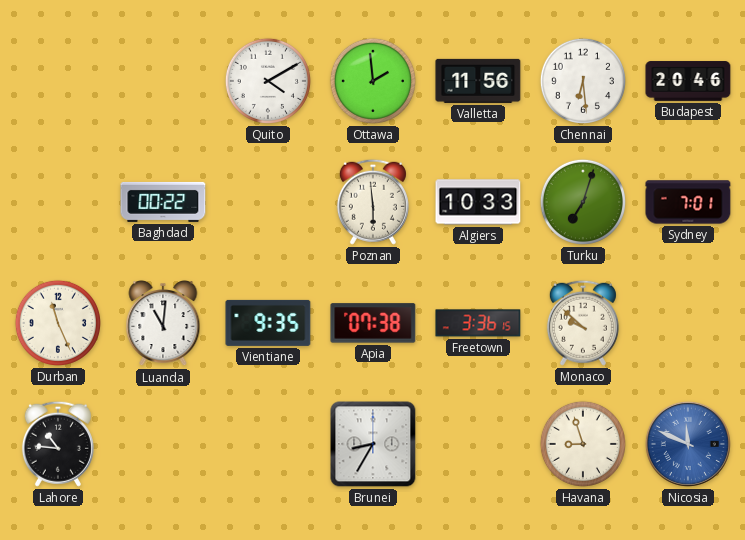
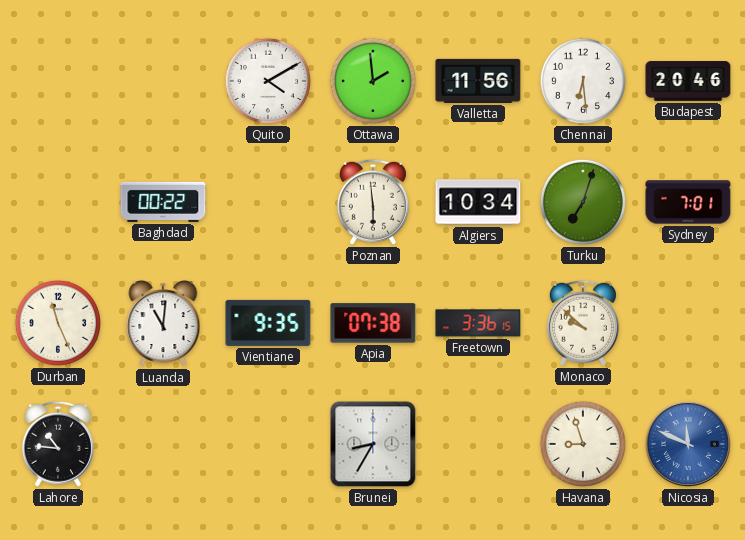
Algiers: 10:33 -> 10:34
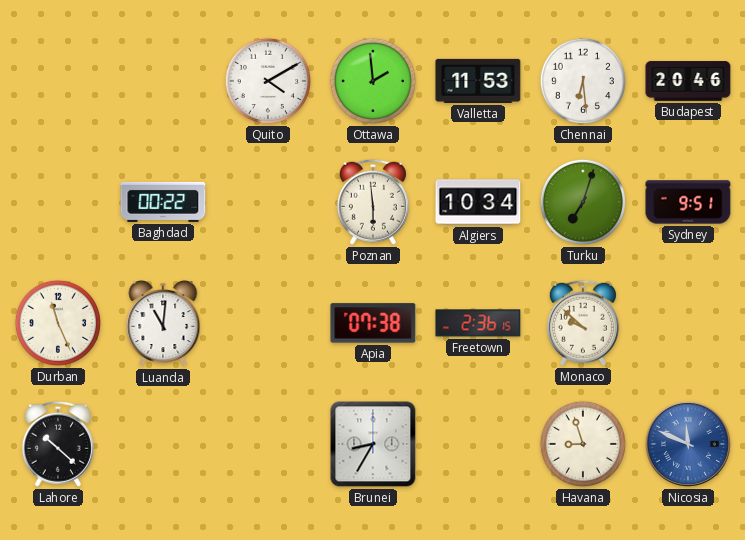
Valletta: 11:56 -> 11:53
Sydney: 7:01 -> 9:51
Vientiane: 9:35 -> none
Freetown: 3:36 -> 2:36
Lahore: 10:46 -> 10:22
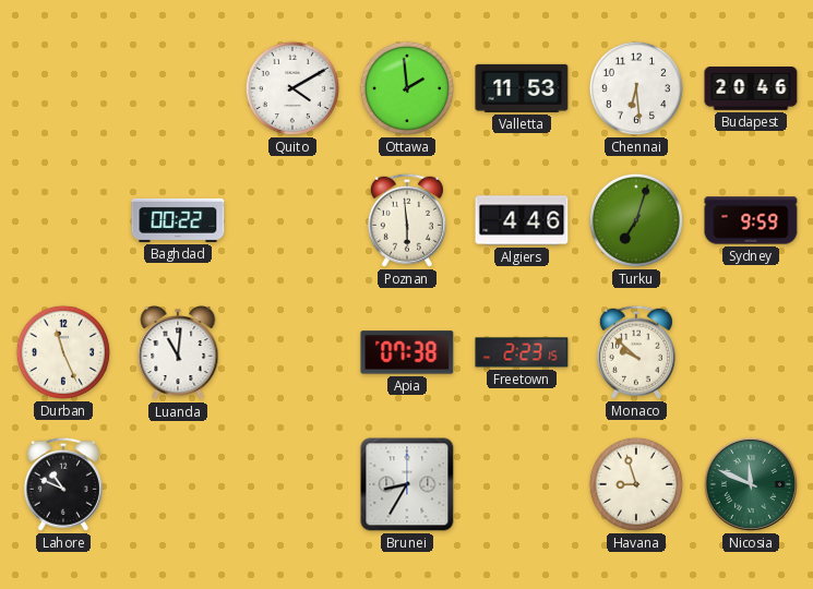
Algiers: 10:34 -> 4:46
Sydney: 9:51 -> 9:59
Freetown: 2:36 -> 2:23
Lahore: 10:22 -> 10:49
Nicosia dial: blue -> green
